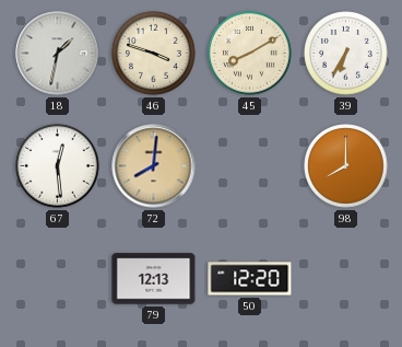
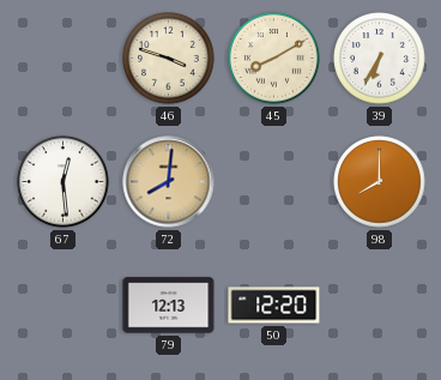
18: 1:32 -> none
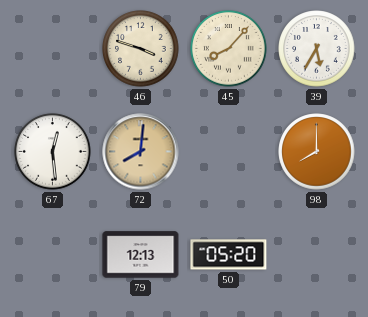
45: 8:10 -> 8:07
39: 6:35 -> 5:35
50: 12:20 -> 05:20
